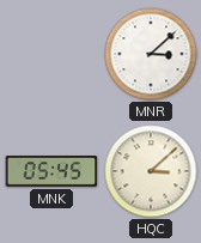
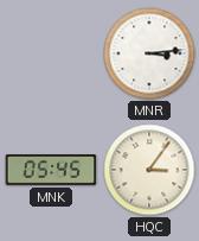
MNR: 3:08 -> 3:14
HQC: 3:08 -> 3:06
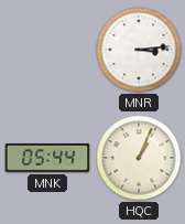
MNK: 05:45 -> 05:44
HQC: 3:06 -> 1:04
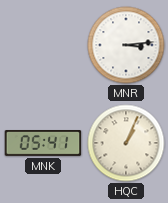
MNK: 05:44 -> 05:41
